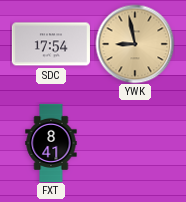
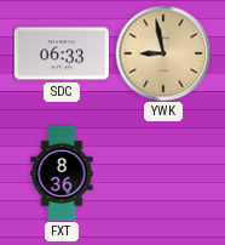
SDC: 17:54 -> 06:33
FXT: 8:41 -> 8:36
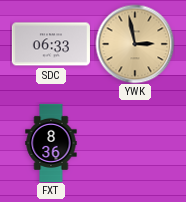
YWK: 8:58 -> 2:58
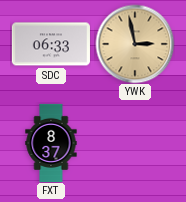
FXT: 8:36 -> 8:37
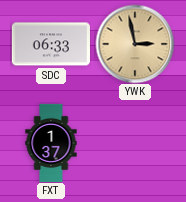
FXT: 8:37 -> 1:37
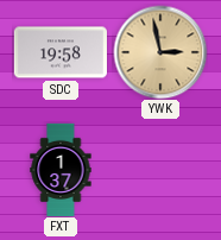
SDC: 06:33 -> 19:58
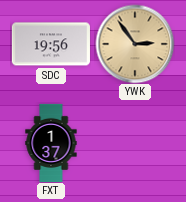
SDC: 19:58 -> 19:56
YWK: 2:58 -> 2:54
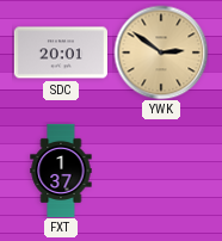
SDC: 19:56 -> 20:01
YWK: 2:54 -> 2:51
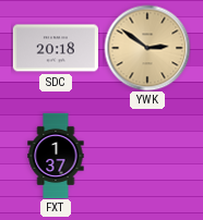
SDC: 20:01 -> 20:18
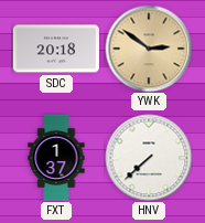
HNV: none -> 7:38
